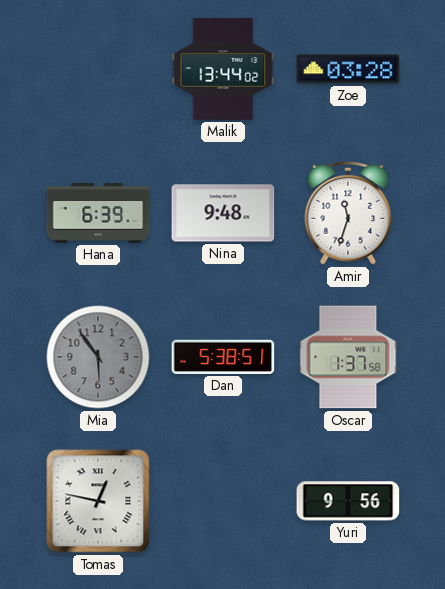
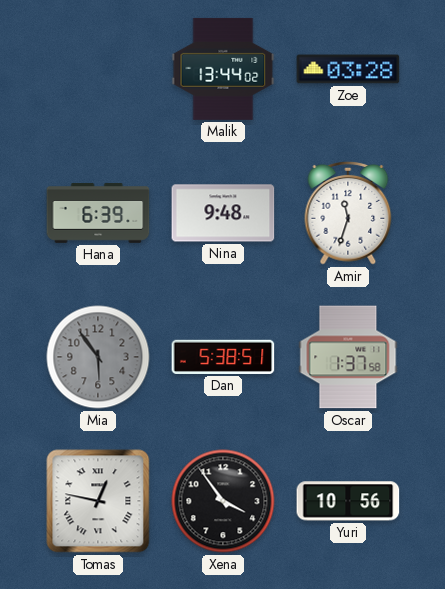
Xena: none -> 3:54
Yuri: 9:56 -> 10:56
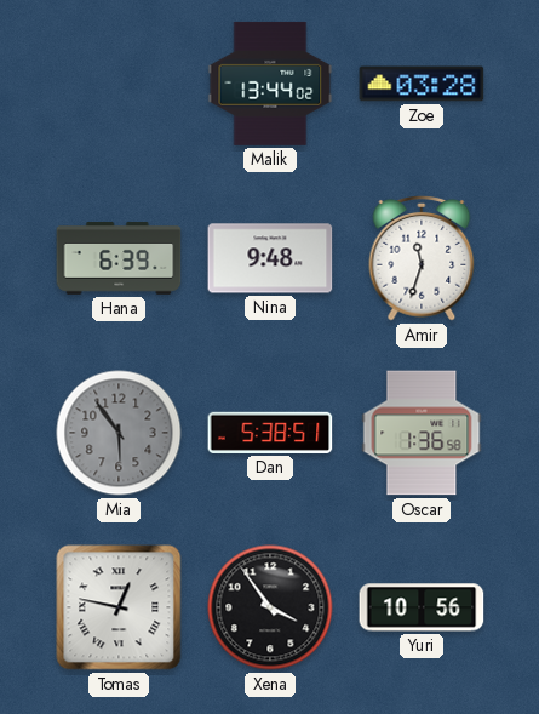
Oscar: 1:37 -> 1:36
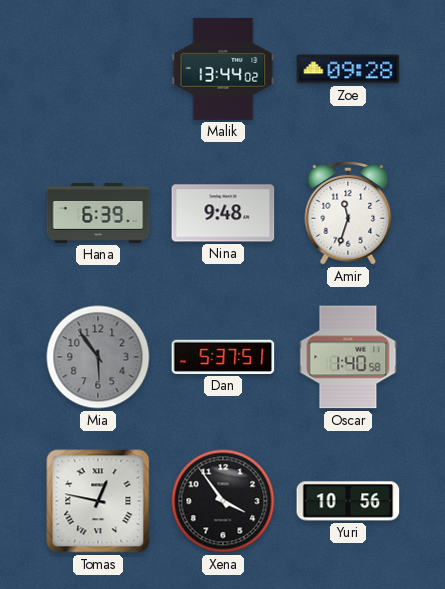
Zoe: 03:28 -> 09:28
Dan: 5:38 -> 5:37
Oscar: 1:36 -> 1:40
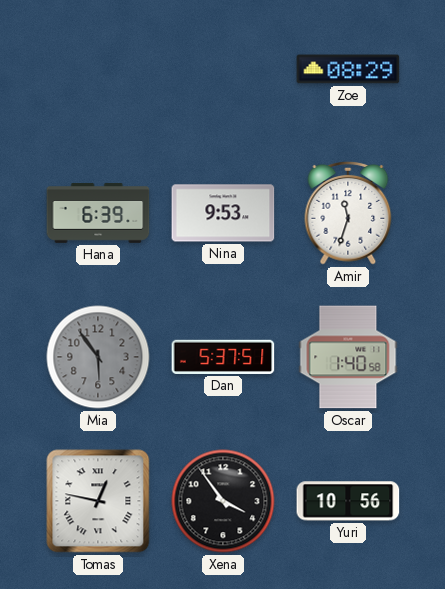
Malik: 13:44 -> none
Zoe: 09:28 -> 08:29
Nina: 9:48 -> 9:53
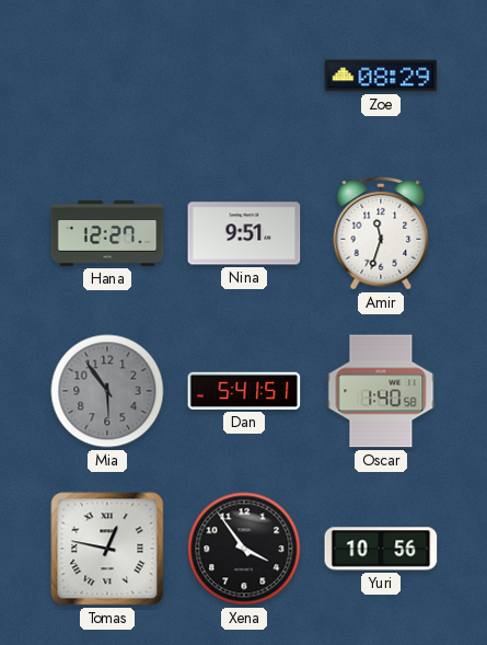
Hana: 6:39 -> 12:27
Nina: 9:53 -> 9:51
Dan: 5:37 -> 5:41
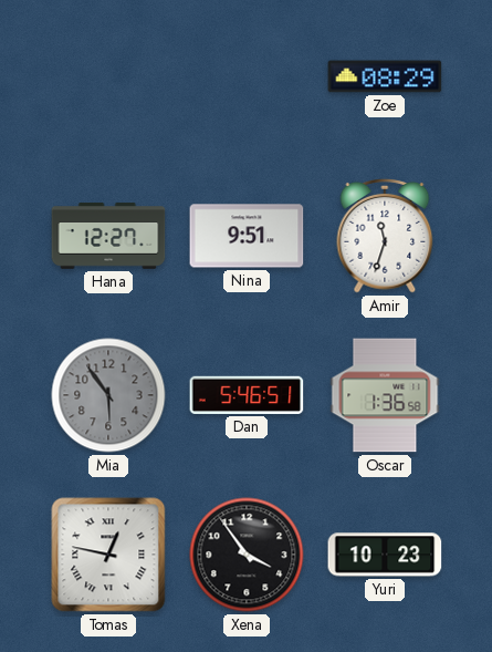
Dan: 5:41 -> 5:46
Oscar: 1:40 -> 1:36
Yuri: 10:56 -> 10:23
